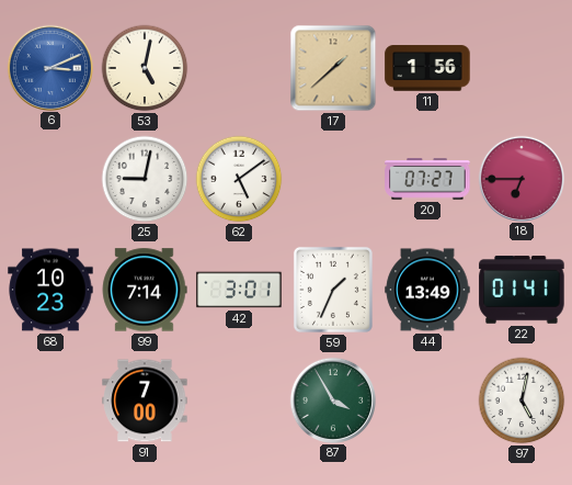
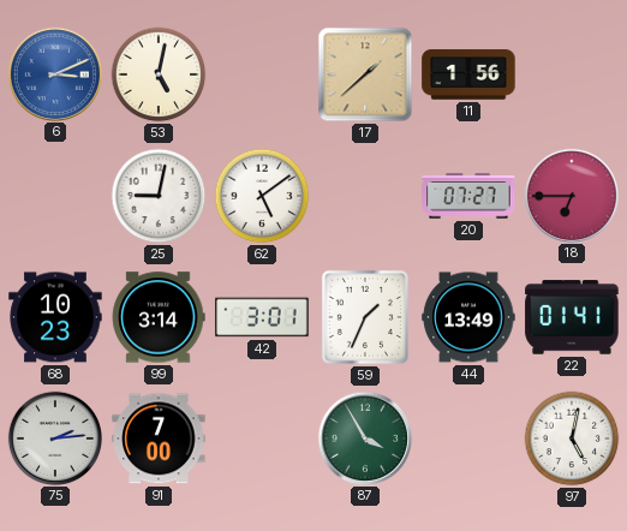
99: 7:14 -> 3:14
75: none -> 2:14
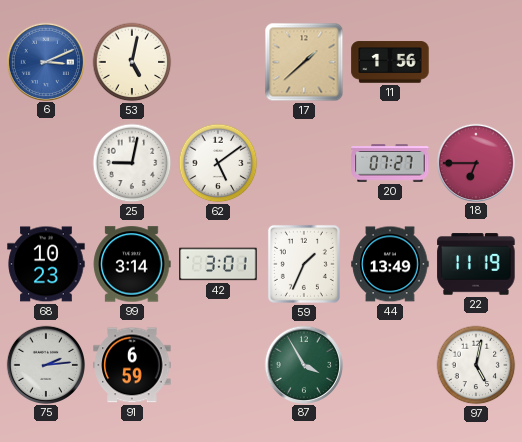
22: 01:41 -> 11:19
91: 7:00 -> 6:59
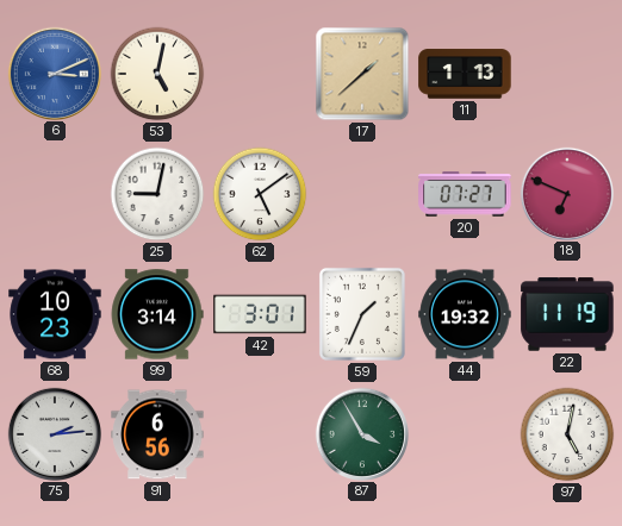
11: 1:56 -> 1:13
18: 6:45 -> 6:49
44: 13:49 -> 19:32
91: 6:59 -> 6:56
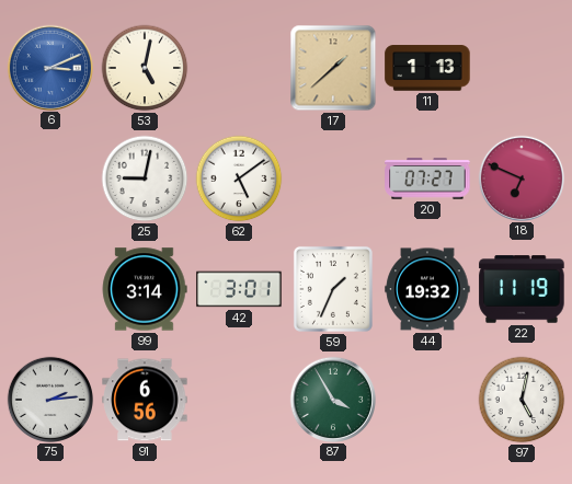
68: 10:23 -> none
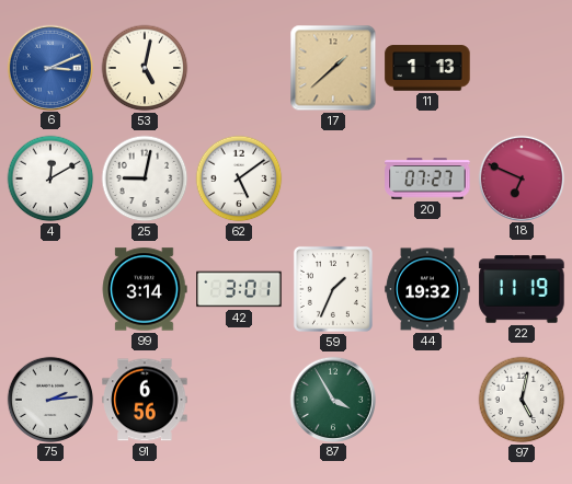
4: none -> 12:10
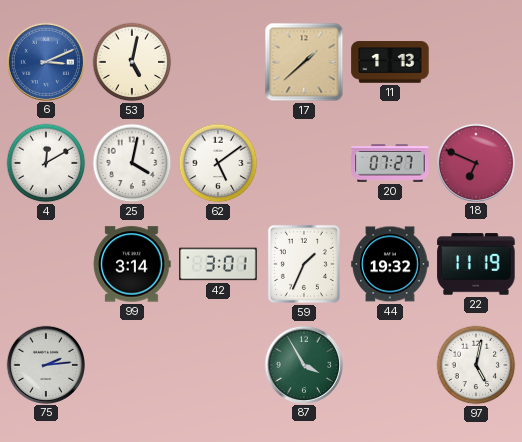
25: 9:02 -> 4:02
91: 6:56 -> none
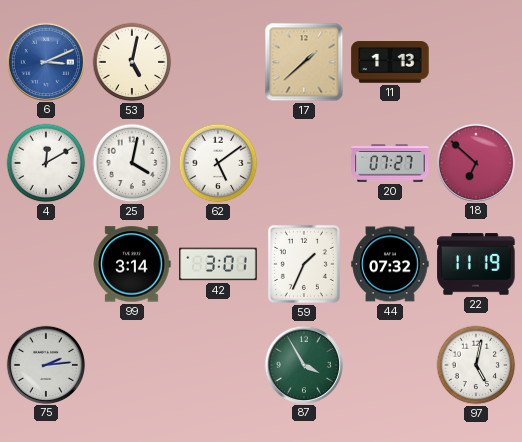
18: 6:49 -> 6:52
44: 19:32 -> 07:32
